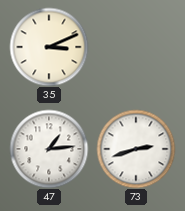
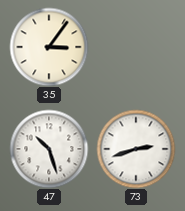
35: 3:11 -> 3:06
47: 1:14 -> 10:27
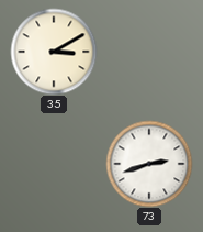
35: 3:06 -> 3:10
47: 10:27 -> none
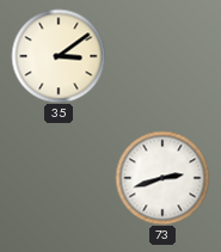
35: 3:10 -> 3:09
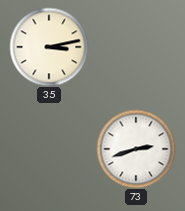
35: 3:09 -> 3:13
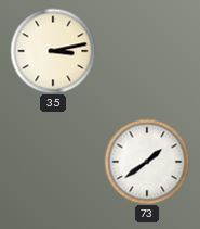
73: 2:42 -> 1:39
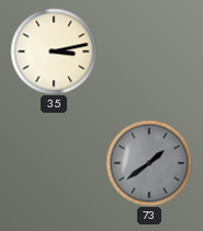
73 dial: white -> grey
